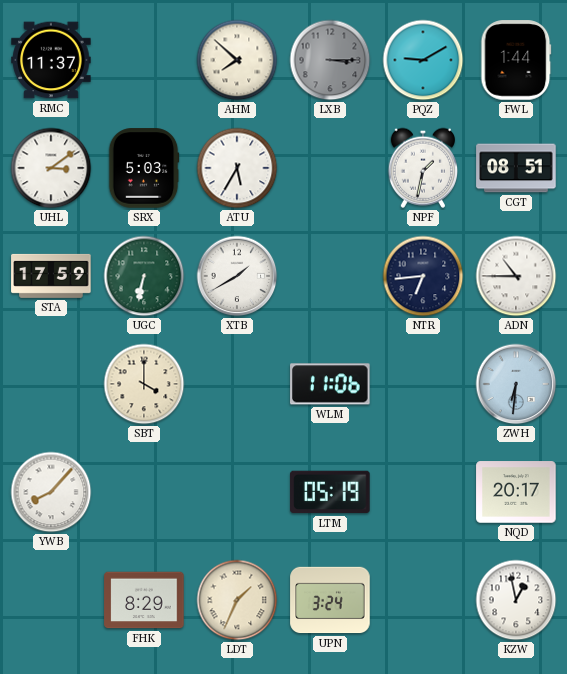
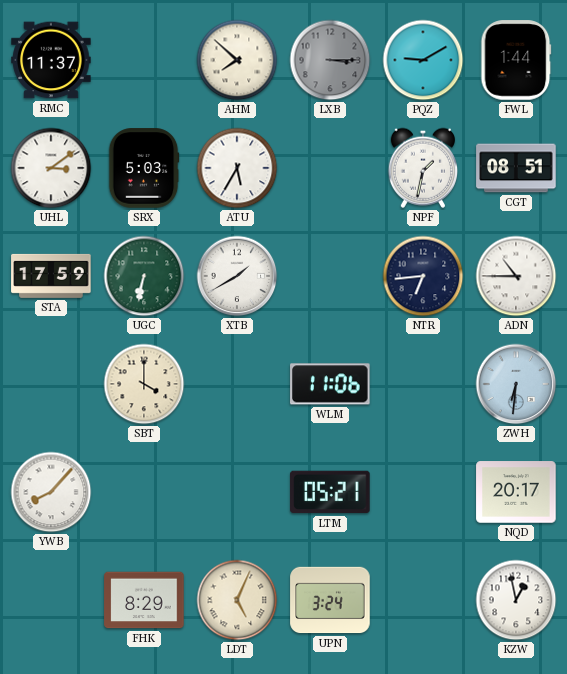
LTM: 05:19 -> 05:21
LDT: 1:34 -> 5:04
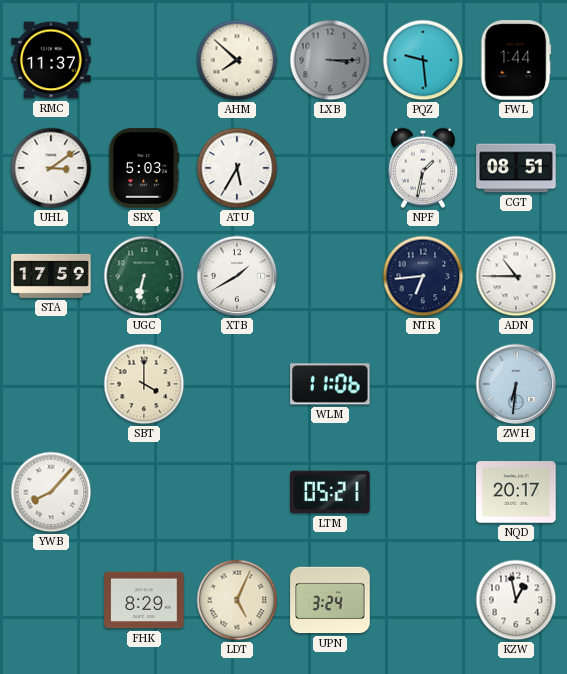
PQZ: 9:10 -> 9:29
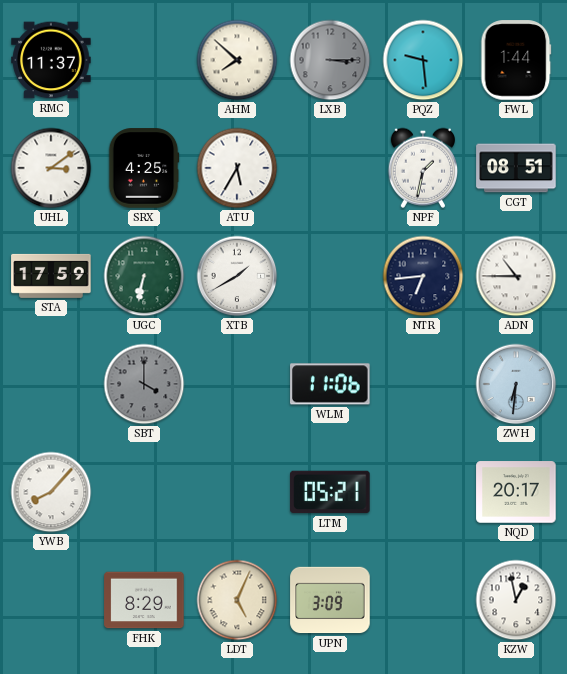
SRX: 5:03 -> 4:25
SBT dial: cream -> grey
UPN: 3:24 -> 3:09
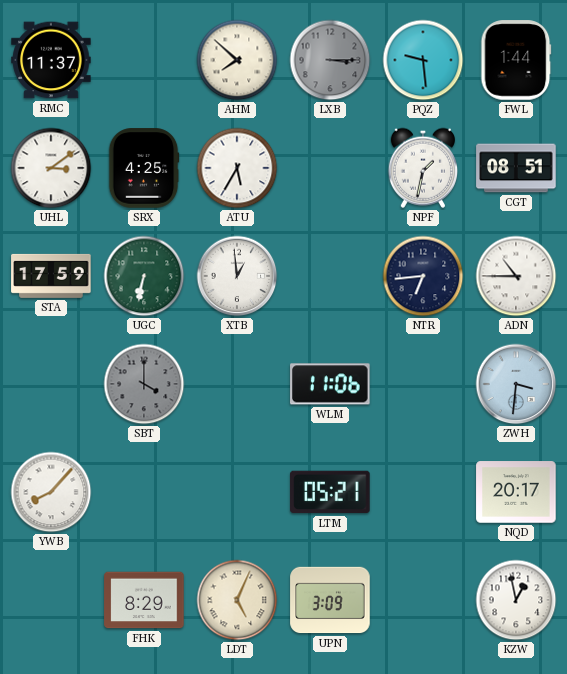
XTB: 1:40 -> 12:59
ZWH: 6:31 -> 3:31
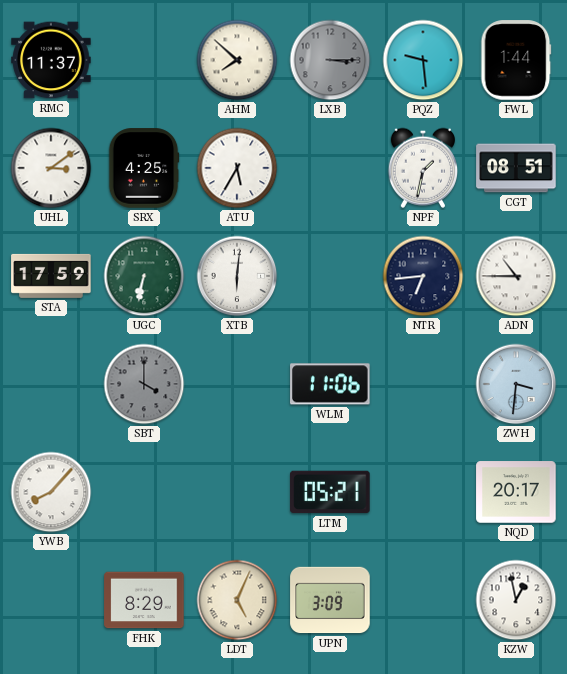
XTB: 12:59 -> 6:01
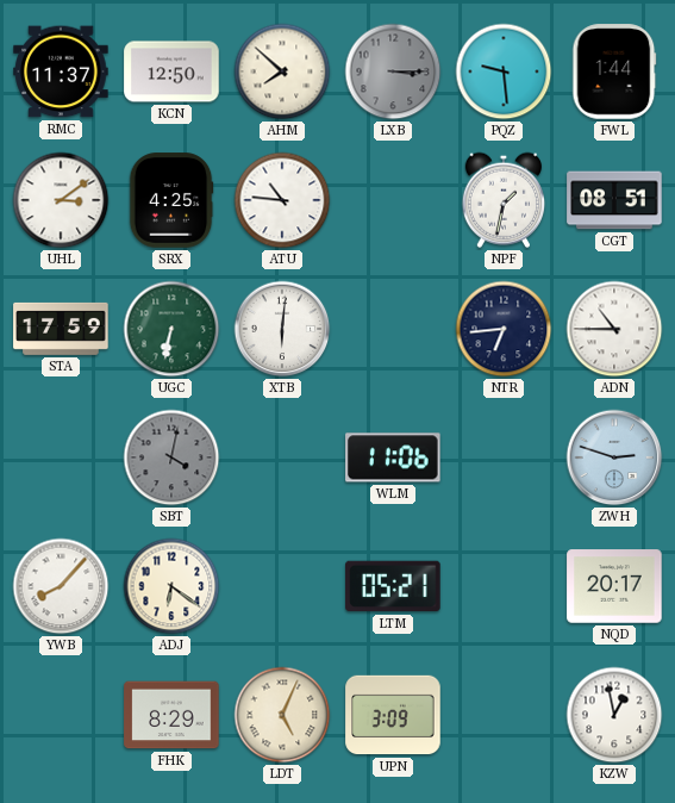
KCN: none -> 12:50
ATU: 5:35 -> 10:46
SBT: 4:00 -> 4:02
ZWH: 3:31 -> 2:48
ADJ: none -> 6:21
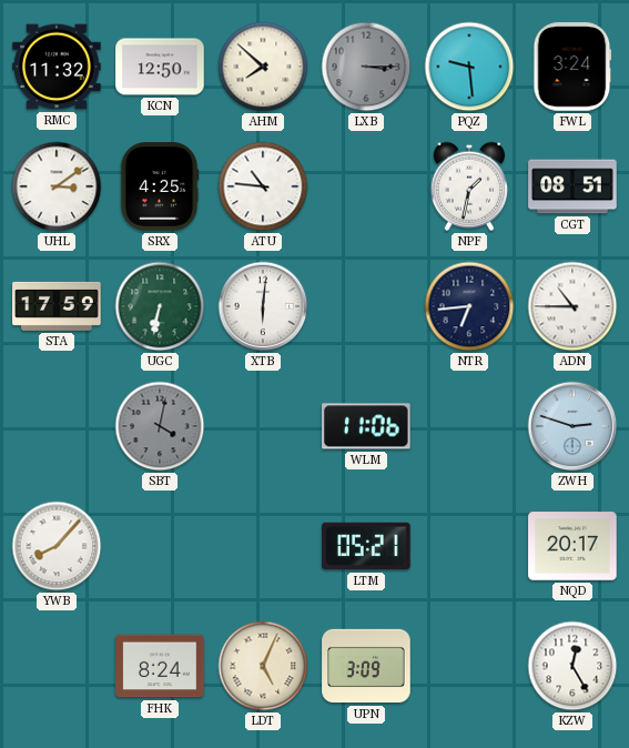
RMC: 11:37 -> 11:32
FWL: 1:44 -> 3:24
ADJ: 6:21 -> none
FHK: 8:29 -> 8:24
KZW: 12:58 -> 12:25
